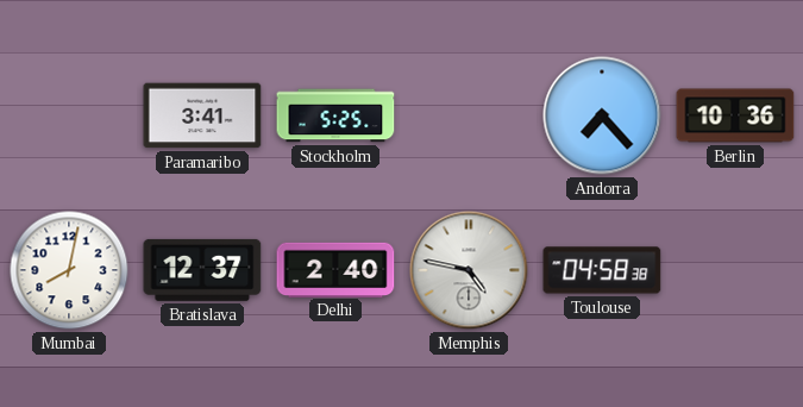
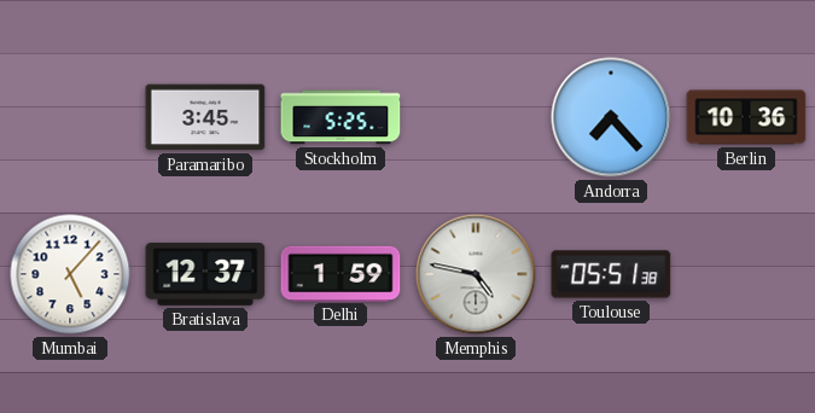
Paramaribo: 3:41 -> 3:45
Mumbai: 8:02 -> 5:07
Delhi: 2:40 -> 1:59
Toulouse: 04:58 -> 05:51
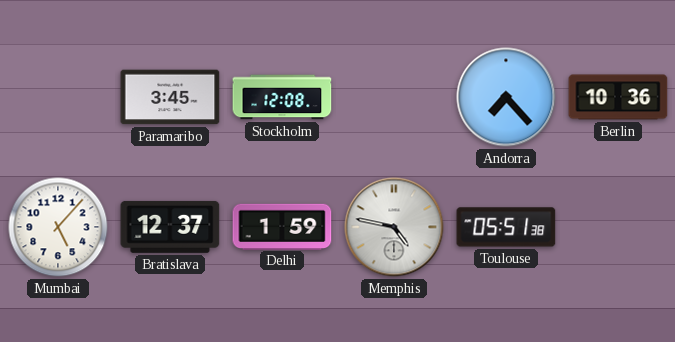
Stockholm: 5:25 -> 12:08
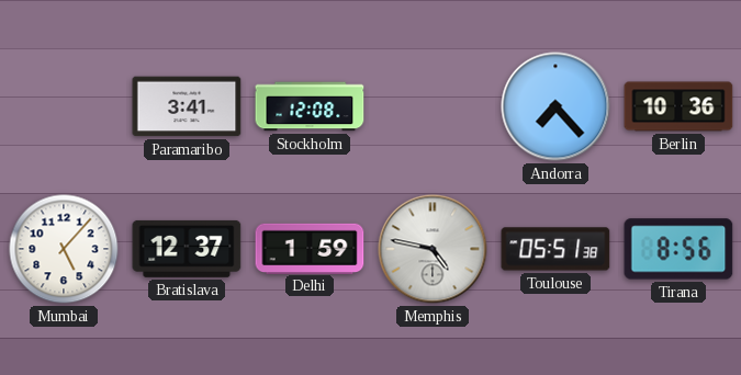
Paramaribo: 3:45 -> 3:41
Tirana: none -> 8:56
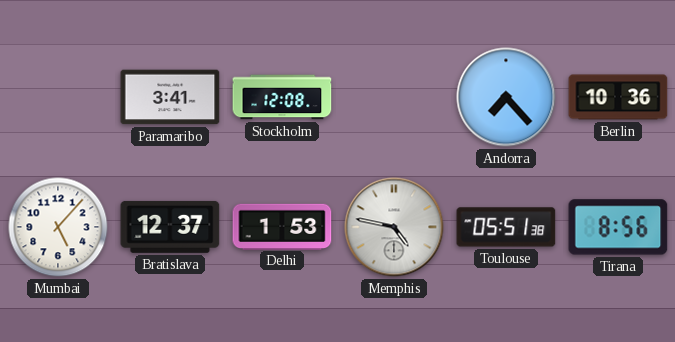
Delhi: 1:59 -> 1:53
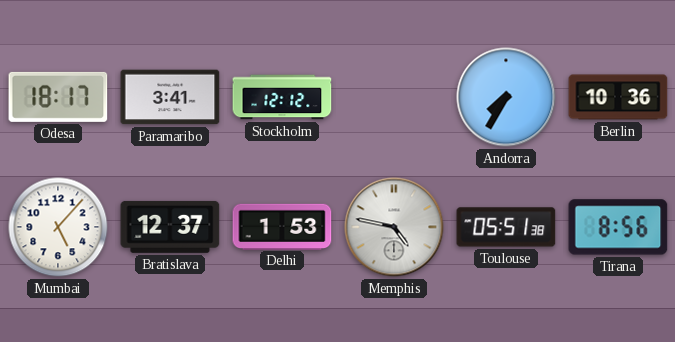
Odesa: none -> 18:17
Stockholm: 12:08 -> 12:12
Andorra: 7:23 -> 7:35
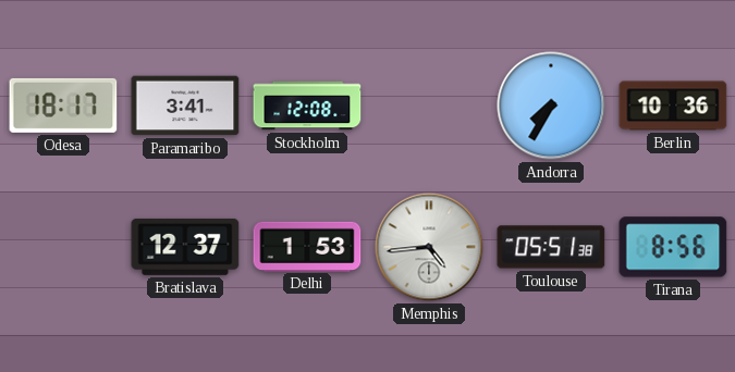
Stockholm: 12:12 -> 12:08
Mumbai: 5:07 -> none
Memphis: 4:47 -> 4:44
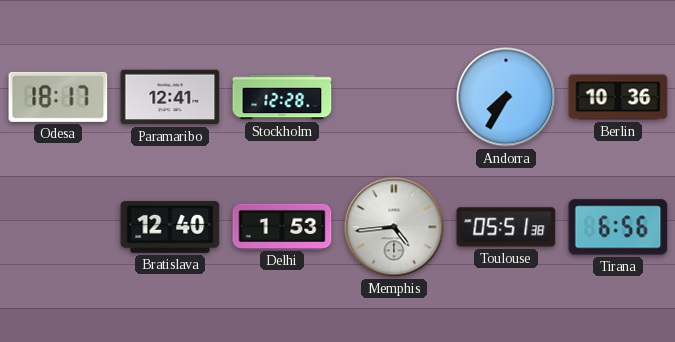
Paramaribo: 3:41 -> 12:41
Stockholm: 12:08 -> 12:28
Bratislava: 12:37 -> 12:40
Tirana: 8:56 -> 6:56
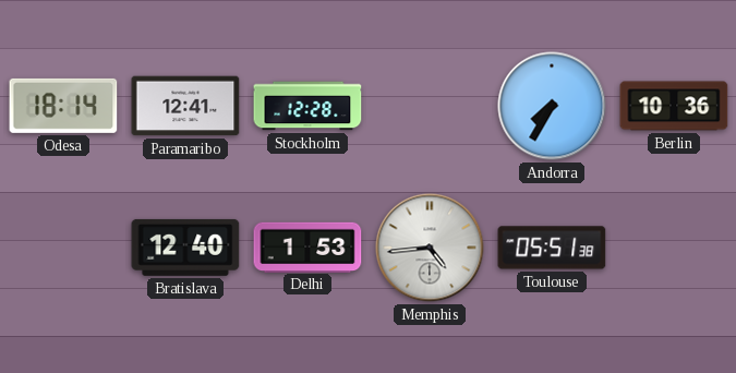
Odesa: 18:17 -> 18:14
Tirana: 6:56 -> none
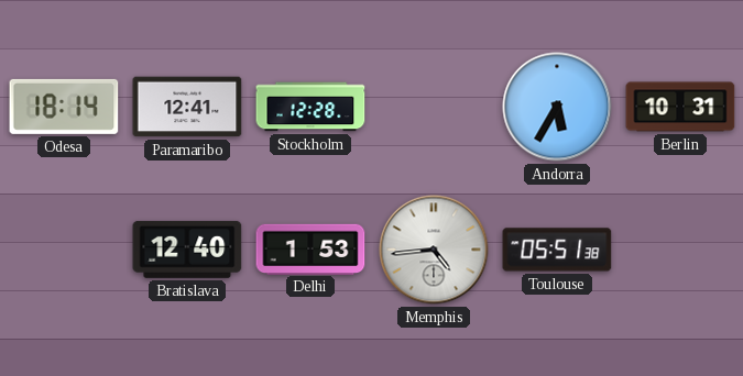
Andorra: 7:35 -> 5:35
Berlin: 10:36 -> 10:31
